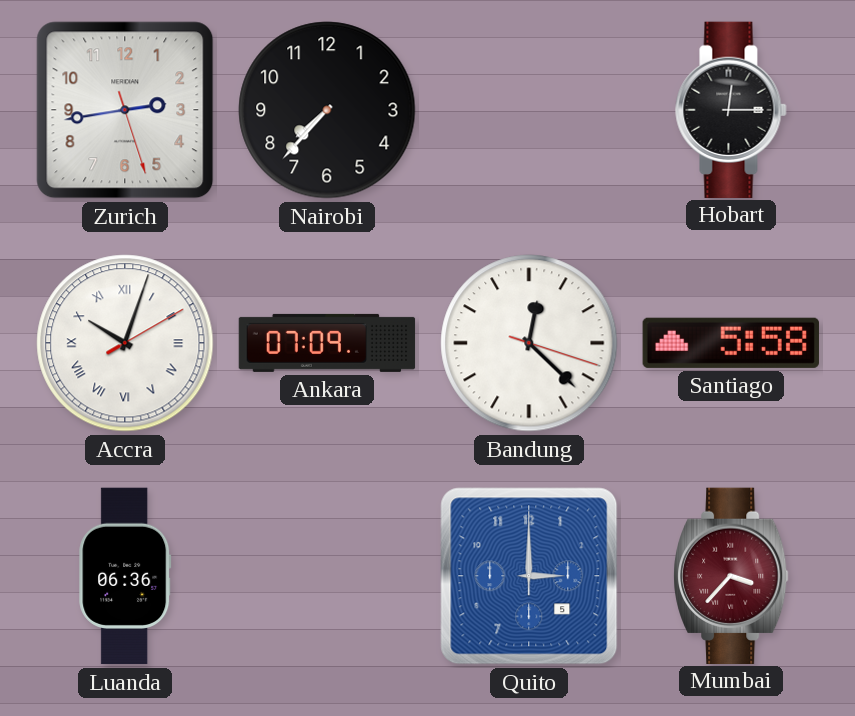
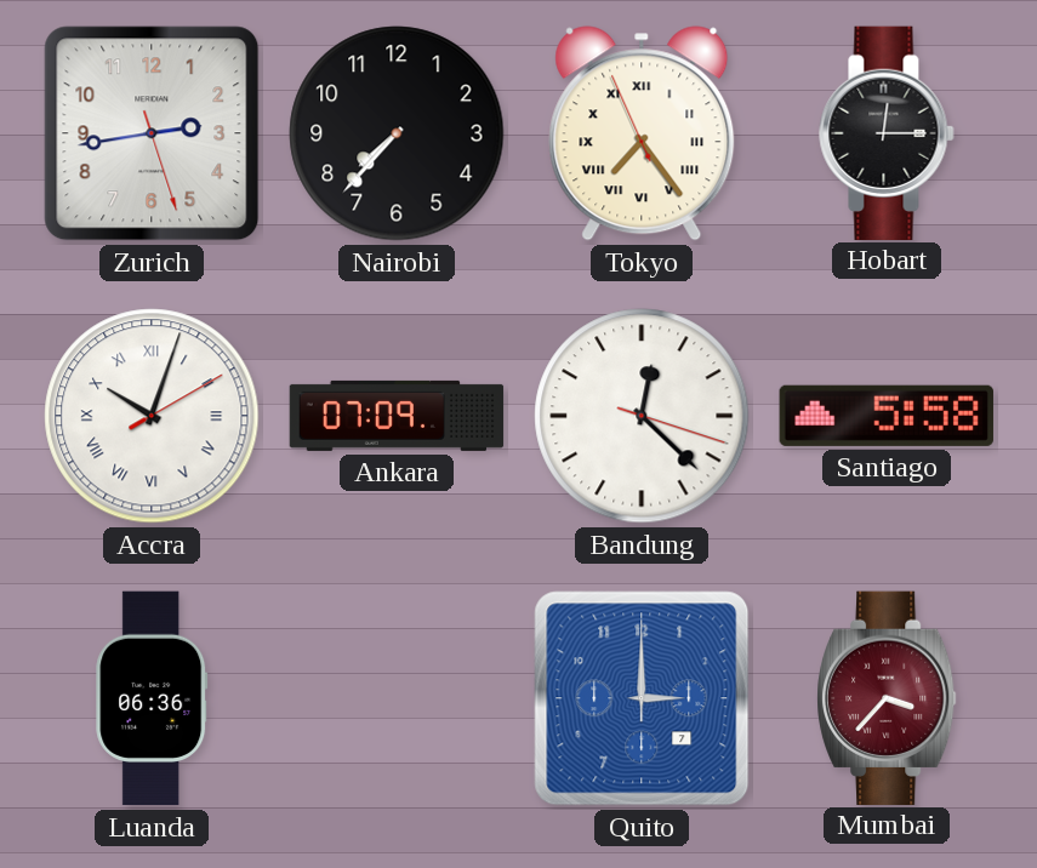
Tokyo: none -> 7:23
Quito date: 5 -> 7
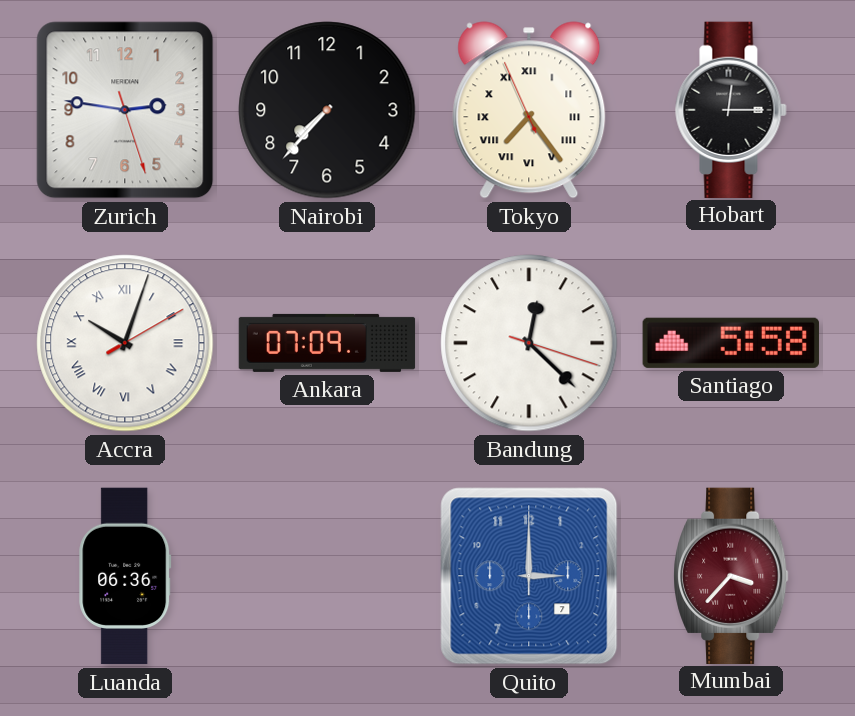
Zurich: 2:43 -> 2:46
